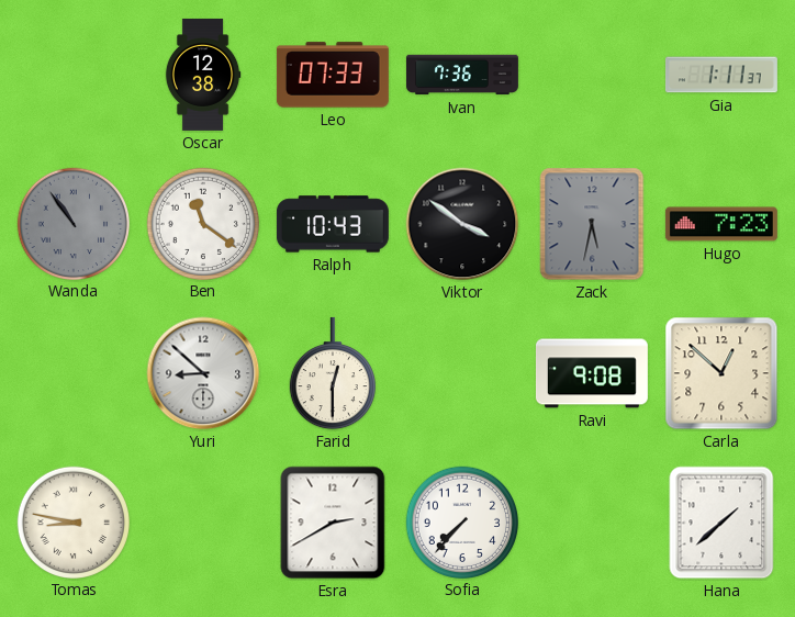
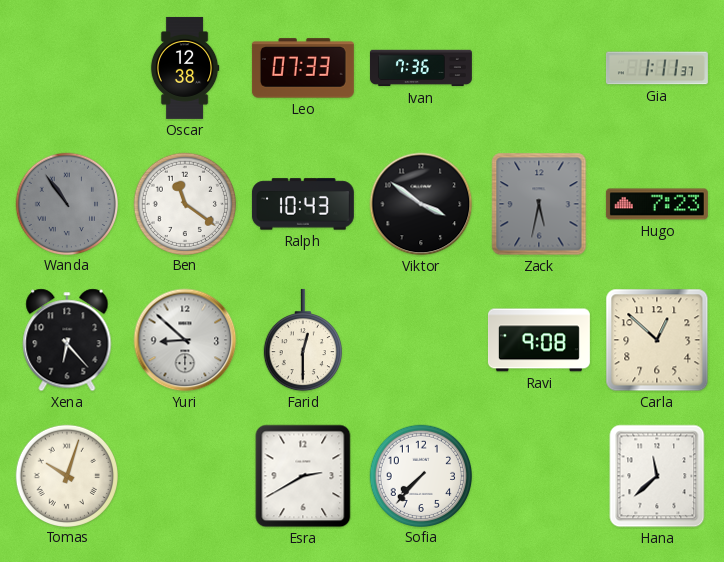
Xena: none -> 6:23
Tomas: 8:47 -> 10:03
Hana: 1:38 -> 11:38
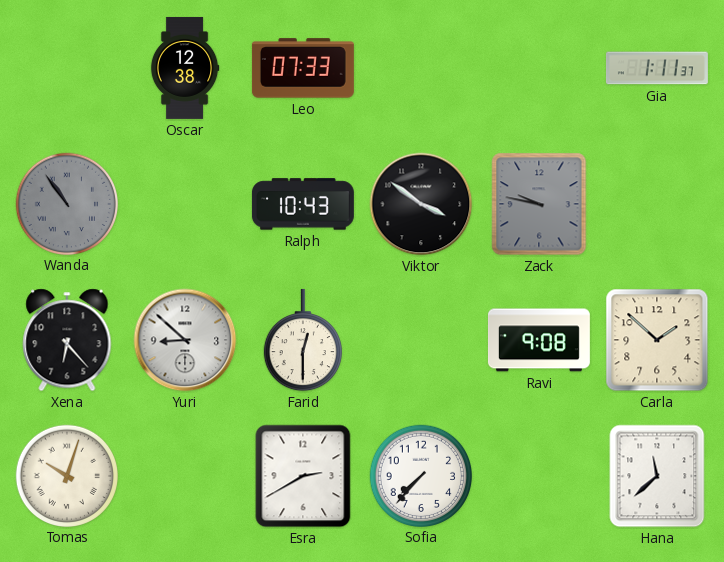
Ivan: 7:36 -> none
Ben: 11:21 -> none
Zack: 5:32 -> 9:47
Hugo: 7:23 -> none
Carla: 12:52 -> 1:52
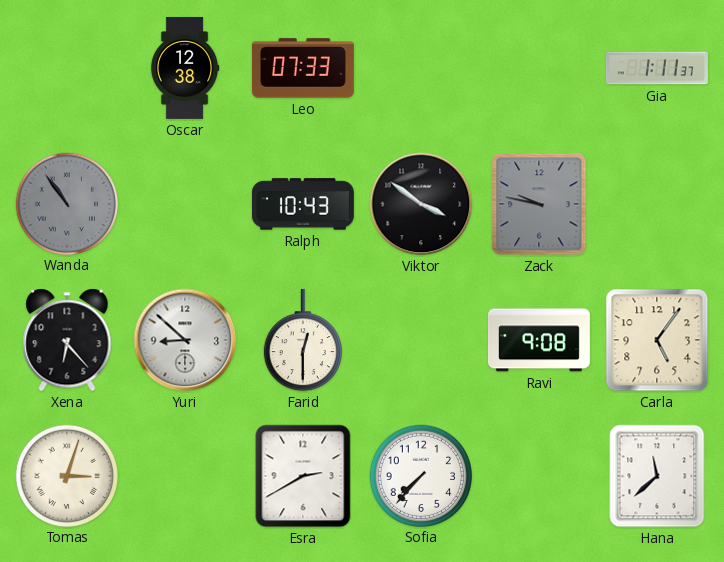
Carla: 1:52 -> 5:06
Tomas: 10:03 -> 3:03
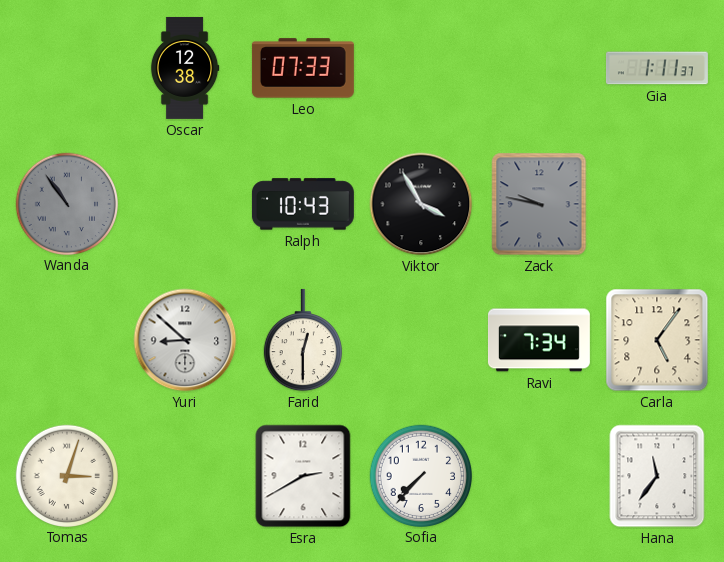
Viktor: 3:51 -> 3:55
Xena: 6:23 -> none
Ravi: 9:08 -> 7:34
Hana: 11:38 -> 11:36
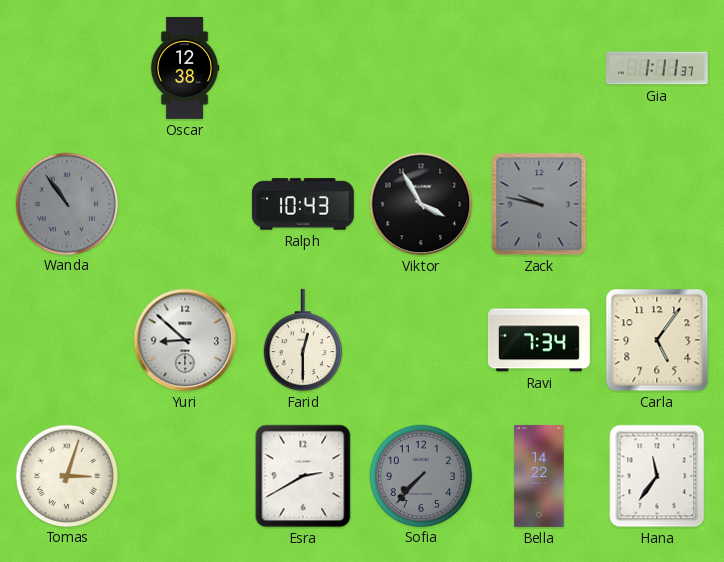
Leo: 07:33 -> none
Sofia dial: white -> grey
Bella: none -> 14:22
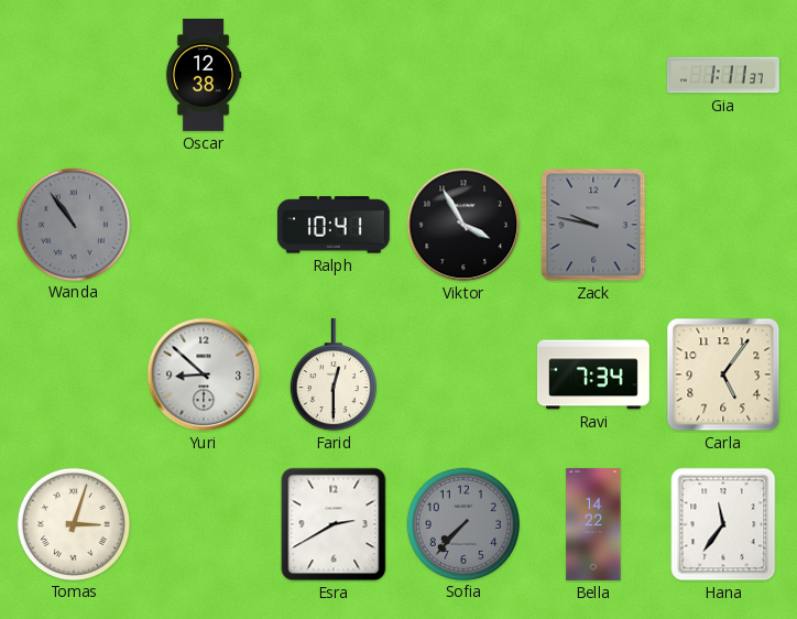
Ralph: 10:43 -> 10:41
